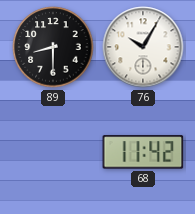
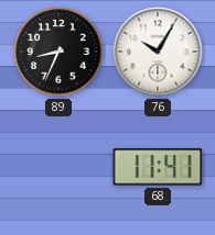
89: 8:30 -> 8:34
68: 11:42 -> 11:41
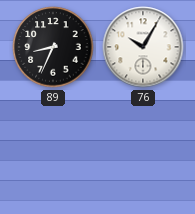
68: 11:41 -> none
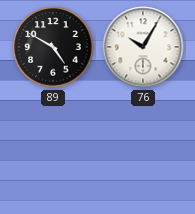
89: 8:34 -> 4:50
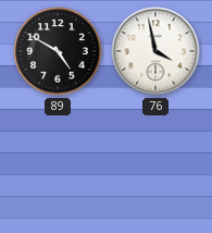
76: 10:05 -> 3:58
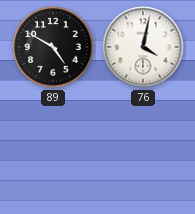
76: 3:58 -> 4:02
